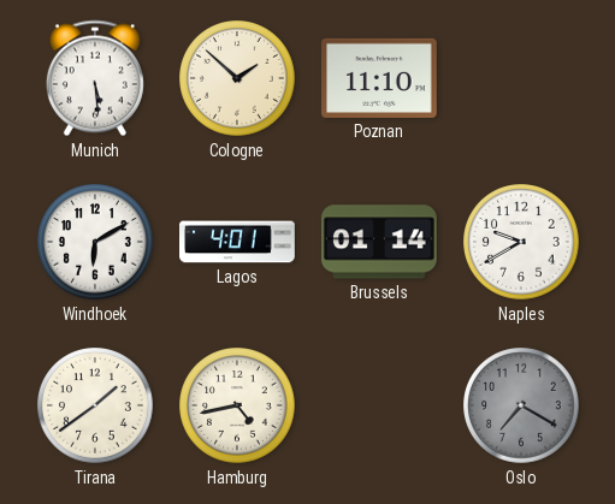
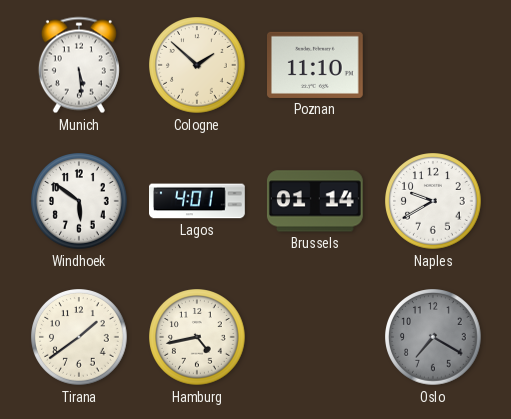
Windhoek: 6:10 -> 5:51
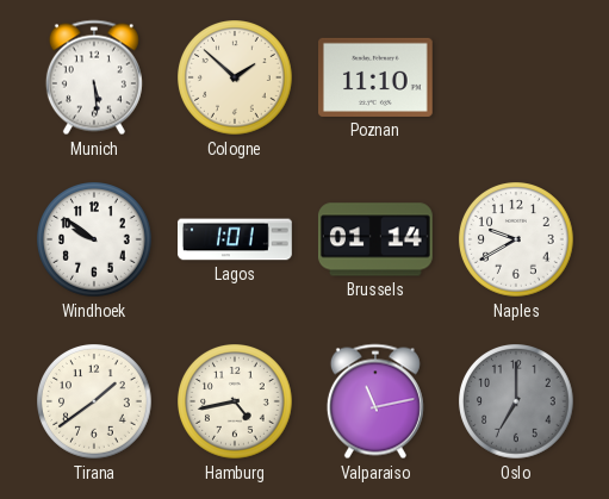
Windhoek: 5:51 -> 9:51
Lagos: 4:01 -> 1:01
Valparaiso: none -> 11:13
Oslo: 7:20 -> 7:00
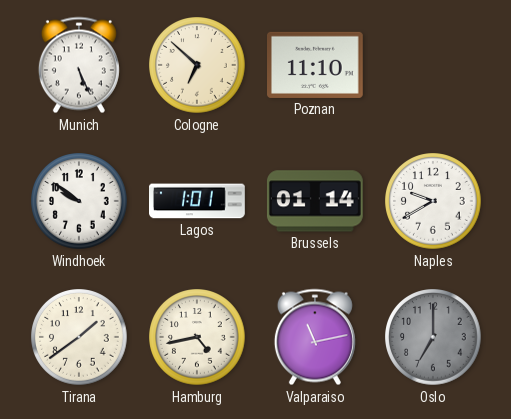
Munich: 5:29 -> 5:26
Cologne: 1:52 -> 6:52
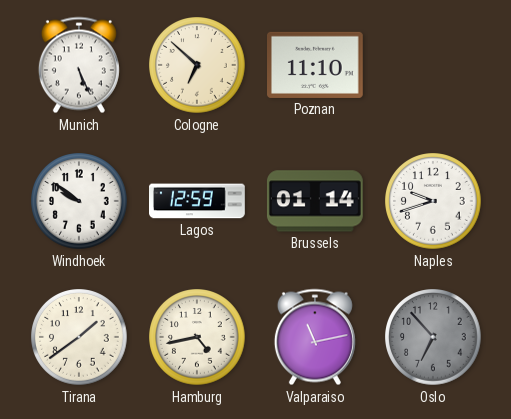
Lagos: 1:01 -> 12:59
Naples: 9:40 -> 9:42
Oslo: 7:00 -> 6:53
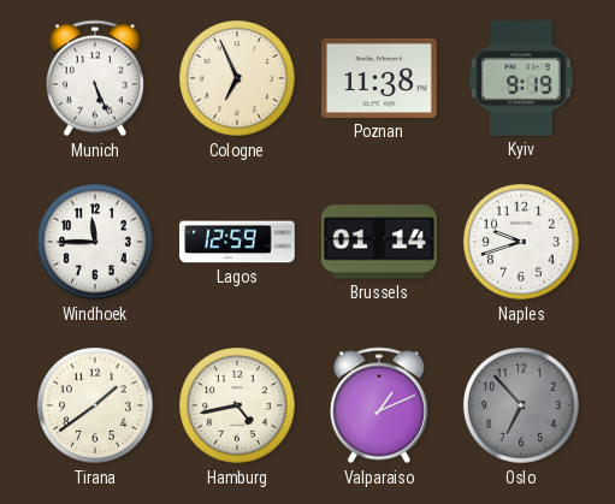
Cologne: 6:52 -> 6:56
Poznan: 11:10 -> 11:38
Kyiv: none -> 9:19
Windhoek: 9:51 -> 11:45
Valparaiso: 11:13 -> 1:11
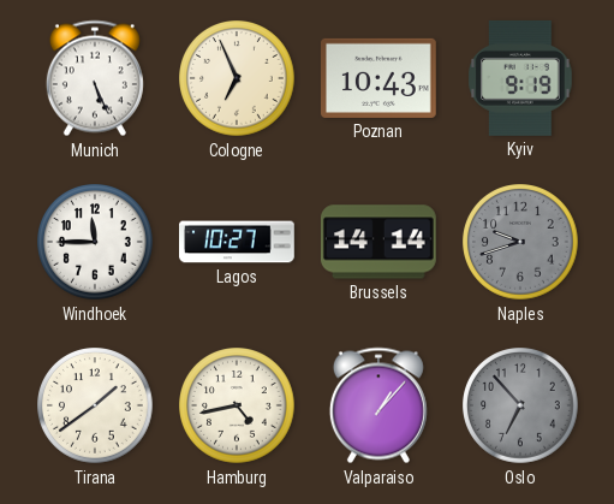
Poznan: 11:38 -> 10:43
Lagos: 12:59 -> 10:27
Brussels: 01:14 -> 14:14
Naples dial: white -> grey
Valparaiso: 1:11 -> 1:07
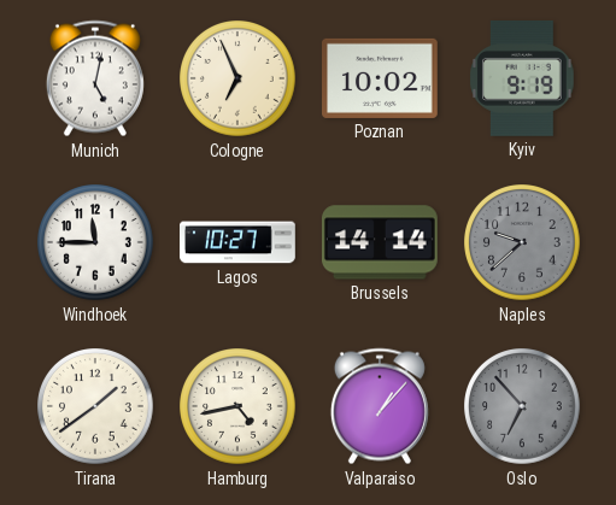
Munich: 5:26 -> 5:02
Poznan: 10:43 -> 10:02
Naples: 9:42 -> 9:38
